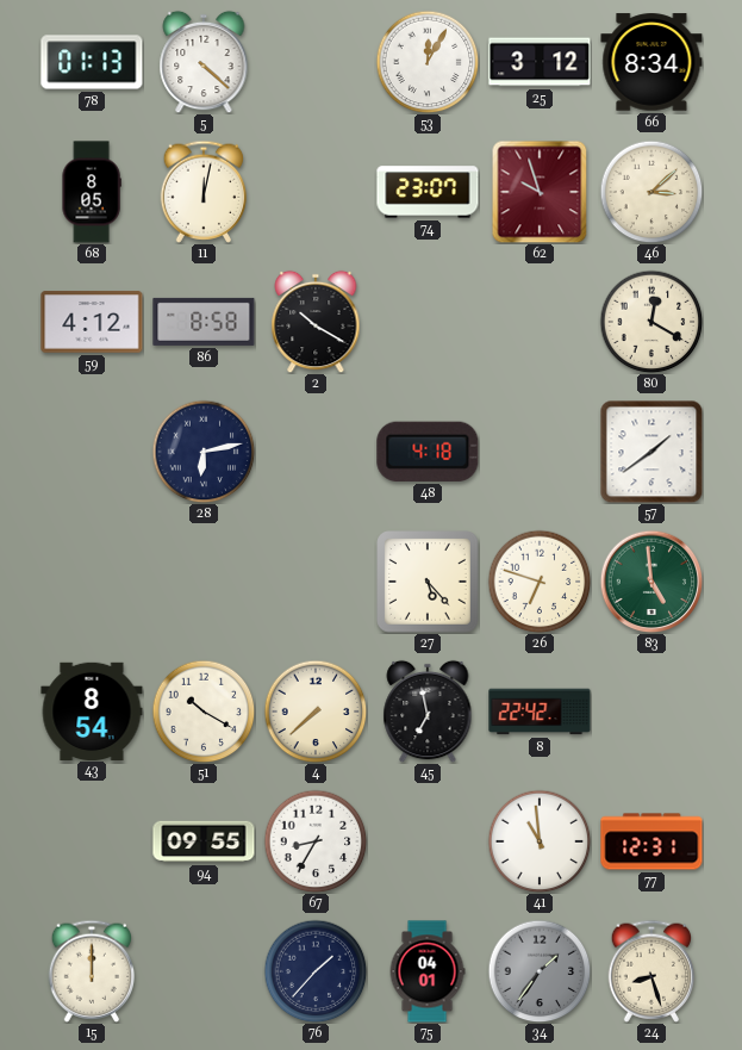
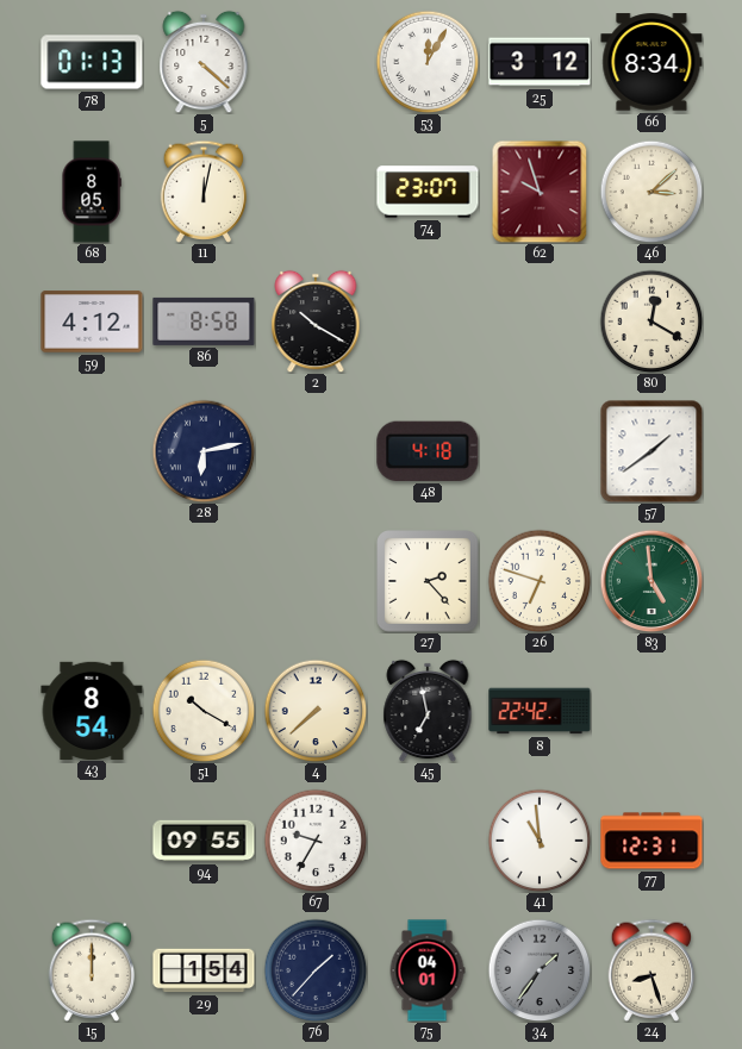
27: 5:23 -> 2:23
67: 8:35 -> 9:35
29: none -> 1:54
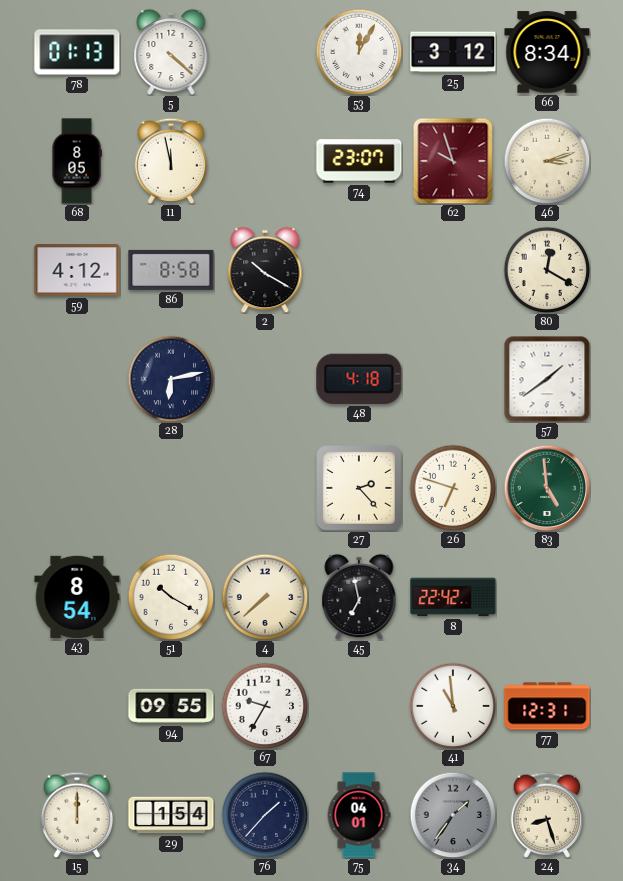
11: 12:02 -> 11:58
46: 3:08 -> 3:12
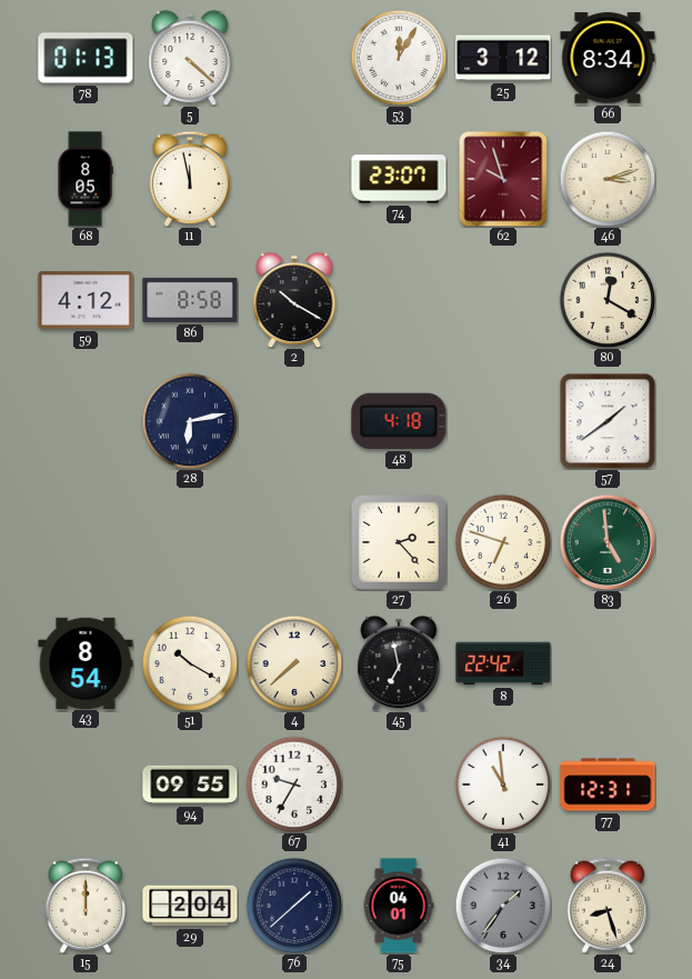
29: 1:54 -> 2:04
76: 1:37 -> 1:38
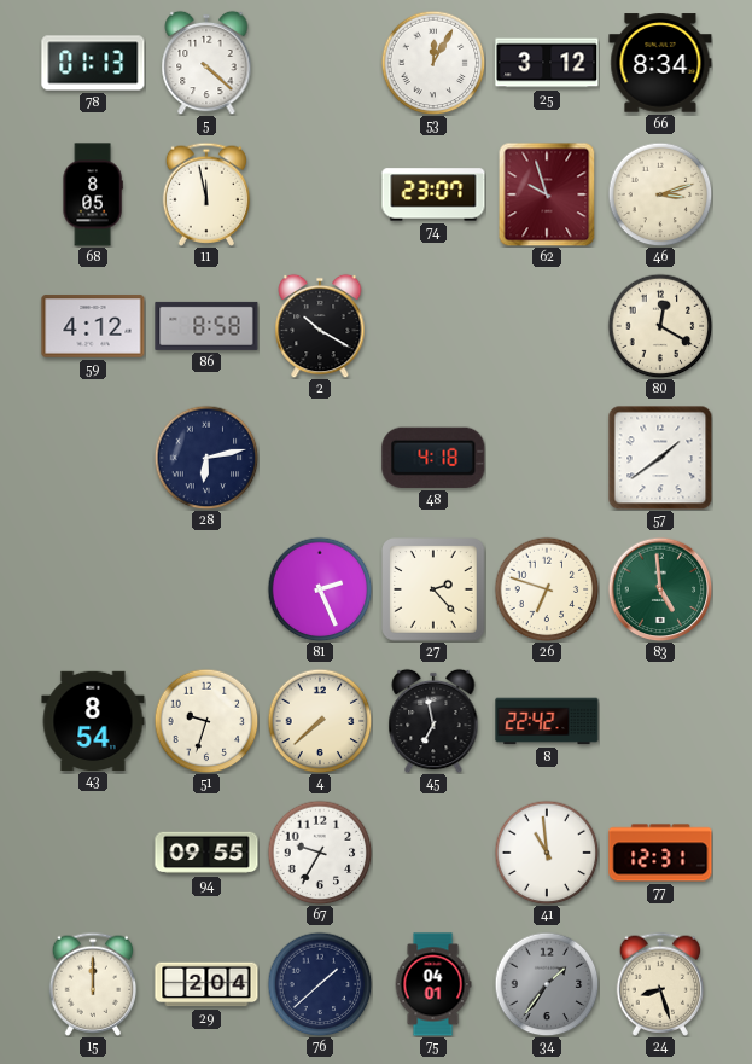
81: none -> 2:26
51: 10:20 -> 9:33
